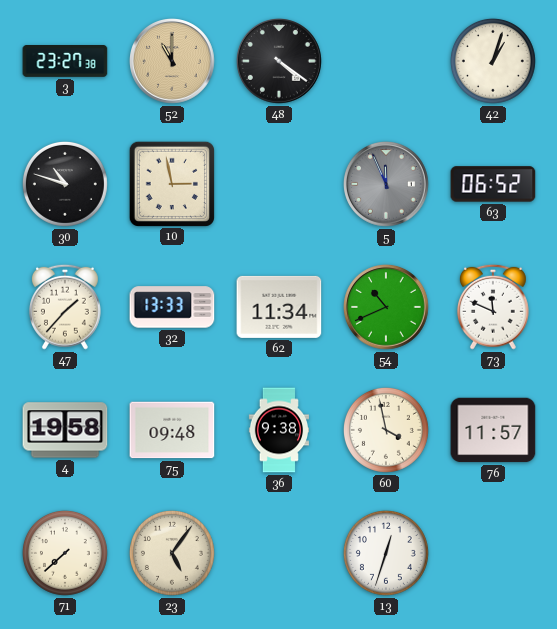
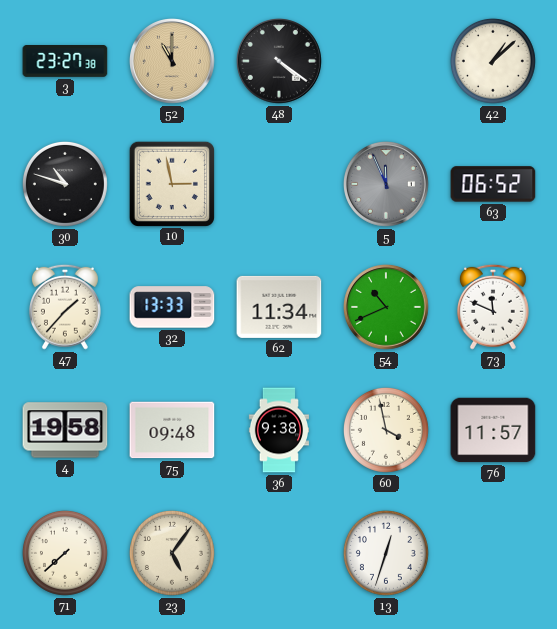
42: 1:03 -> 1:08
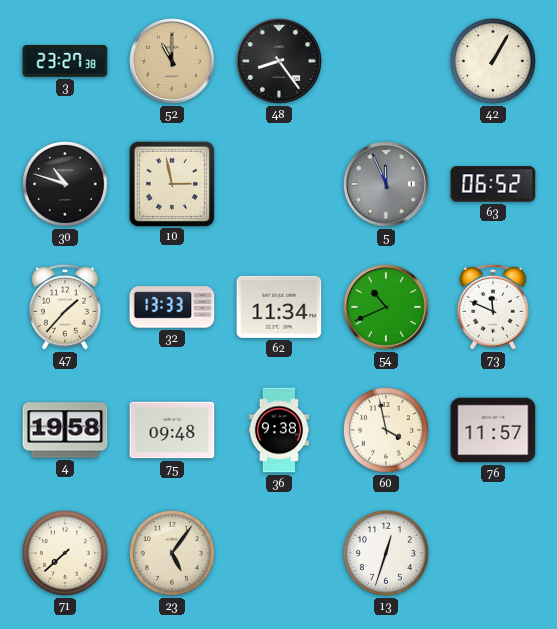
48: 4:21 -> 8:24
42: 1:08 -> 1:05
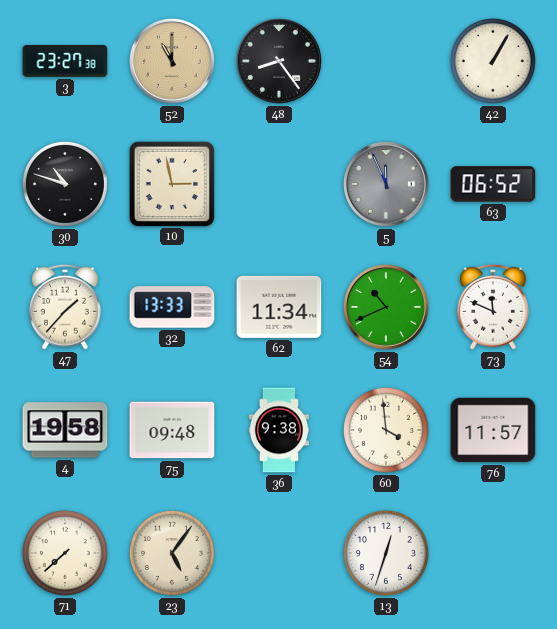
60: 3:58 -> 3:59
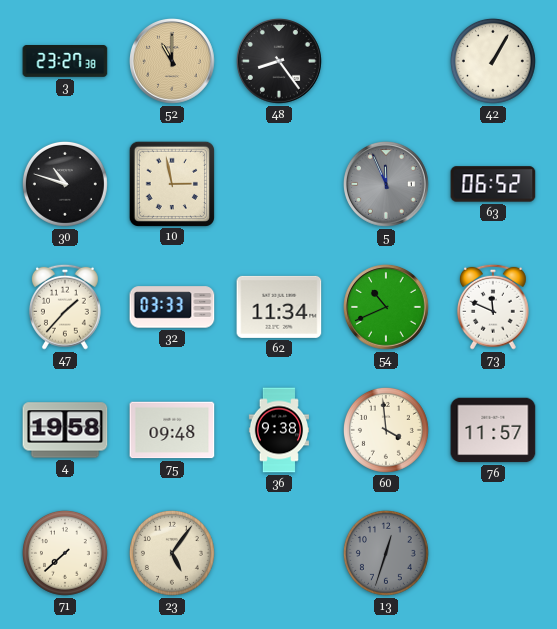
32: 13:33 -> 03:33
13 dial: white -> grey
